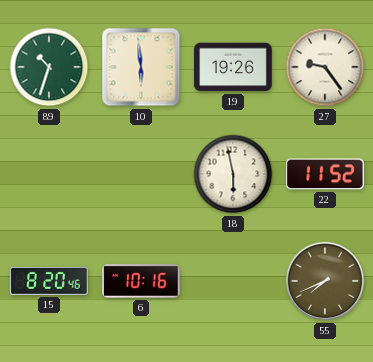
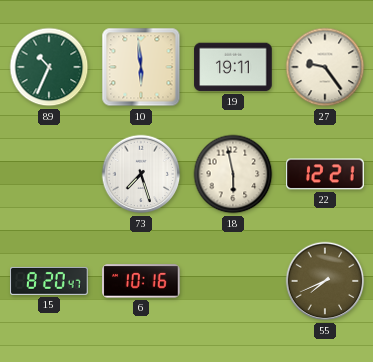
89: 10:33 -> 10:34
19: 19:26 -> 19:11
73: none -> 7:27
22: 11:52 -> 12:21
15: 8:20:46 -> 8:20:47
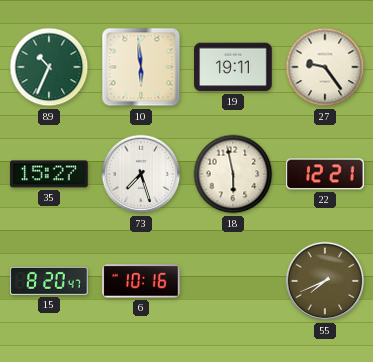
35: none -> 15:27
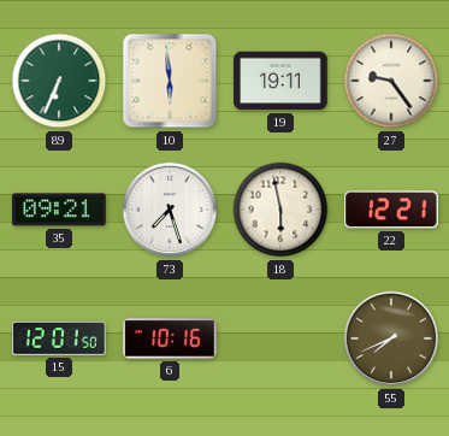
89: 10:34 -> 6:34
35: 15:27 -> 09:21
15: 8:20 -> 12:01
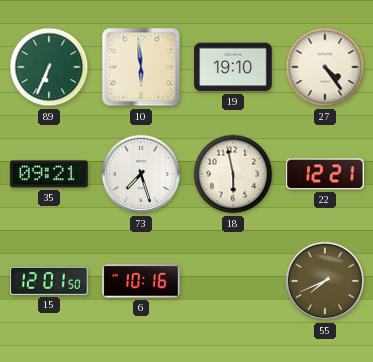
19: 19:11 -> 19:10
27: 9:24 -> 4:24
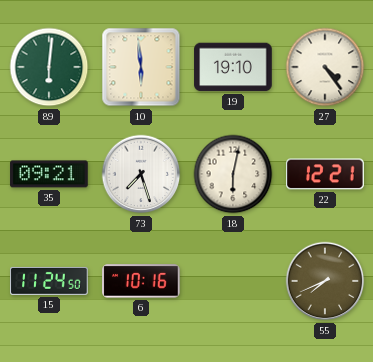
89: 6:34 -> 6:01
18: 5:58 -> 6:02
15: 12:01 -> 11:24
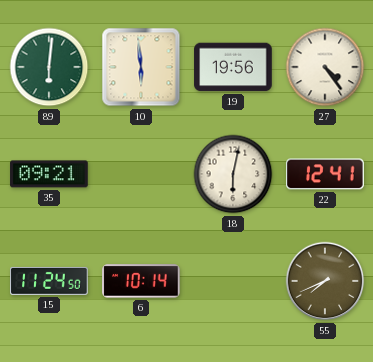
19: 19:10 -> 19:56
73: 7:27 -> none
22: 12:21 -> 12:41
6: 10:16 -> 10:14
